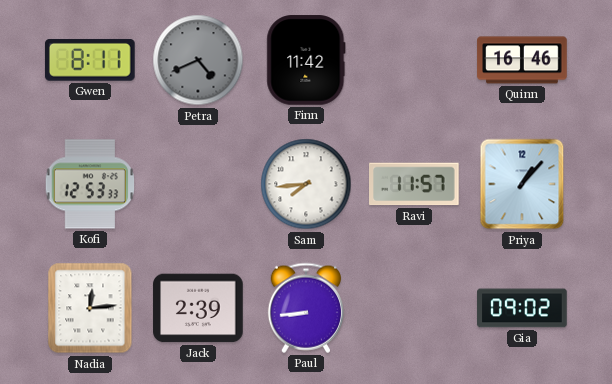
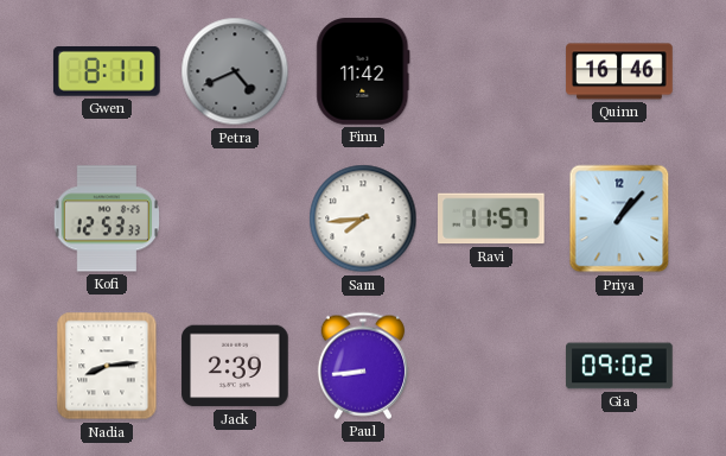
Nadia: 12:14 -> 8:14
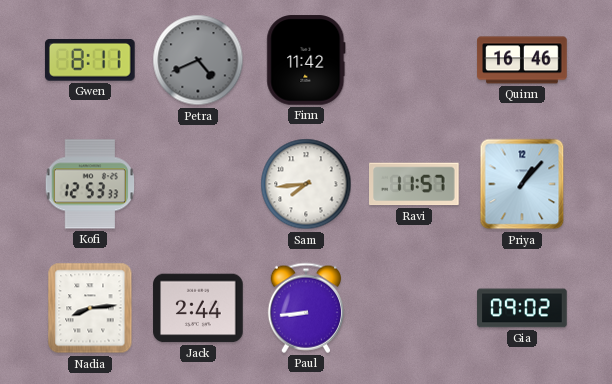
Jack: 2:39 -> 2:44
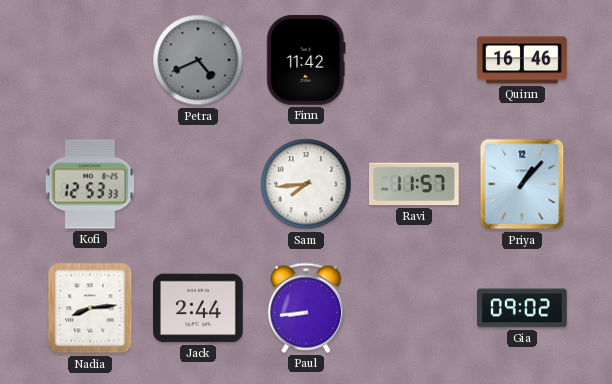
Gwen: 8:11 -> none
